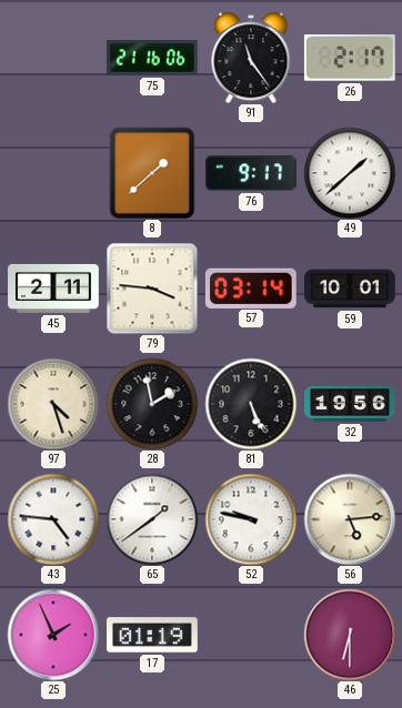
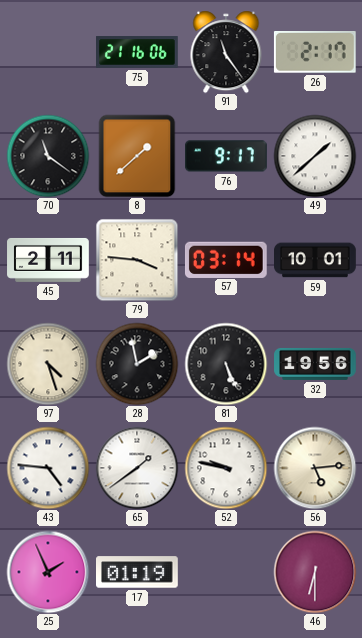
70: none -> 11:21
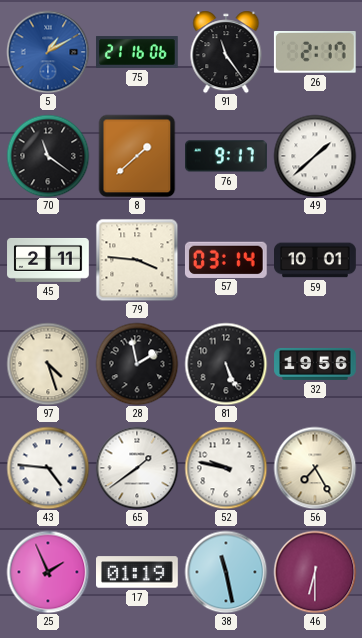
5: none -> 1:10
56: 5:14 -> 7:25
38: none -> 11:28
